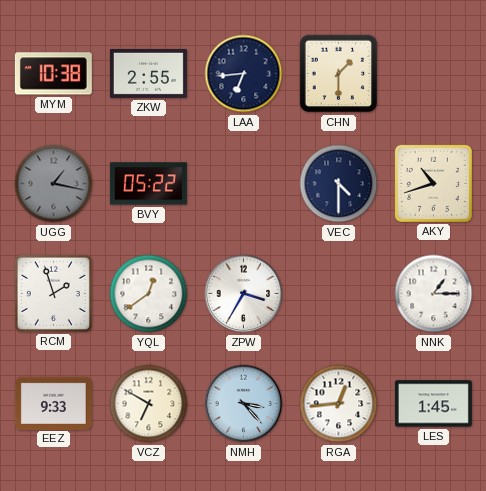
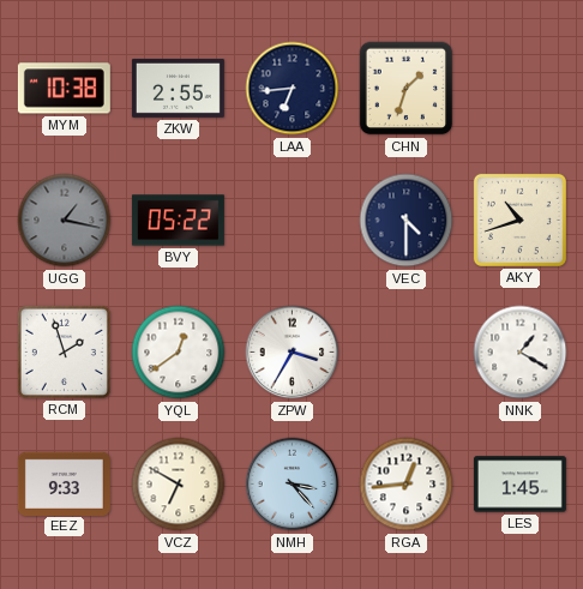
CHN: 1:30 -> 1:33
NNK: 1:15 -> 1:20
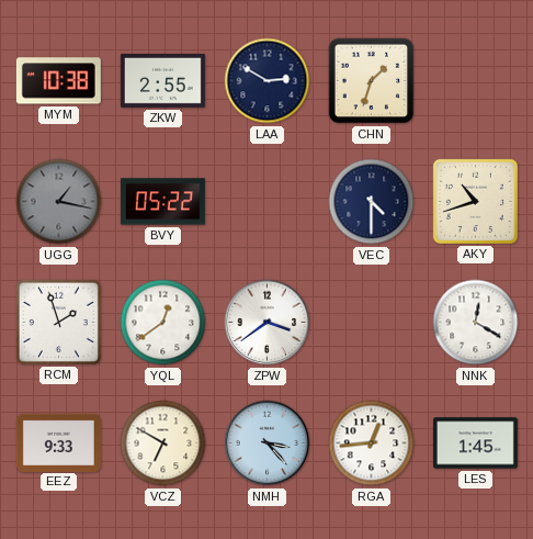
LAA: 6:44 -> 2:50
ZPW: 3:35 -> 3:39
NNK: 1:20 -> 12:20
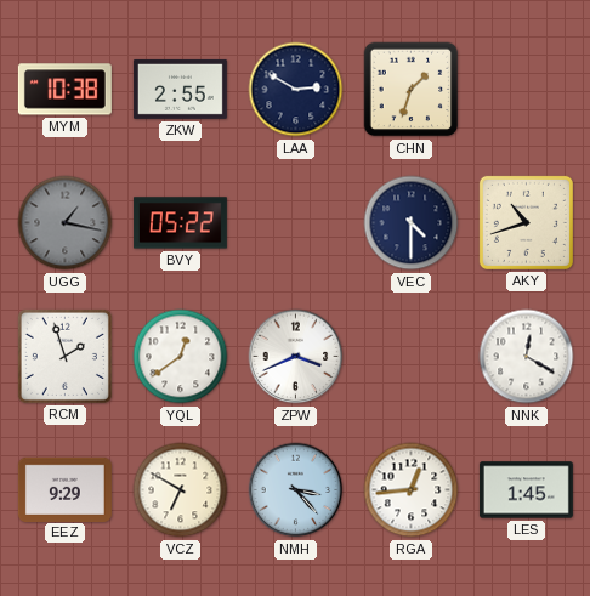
ZPW: 3:39 -> 3:41
EEZ: 9:33 -> 9:29
